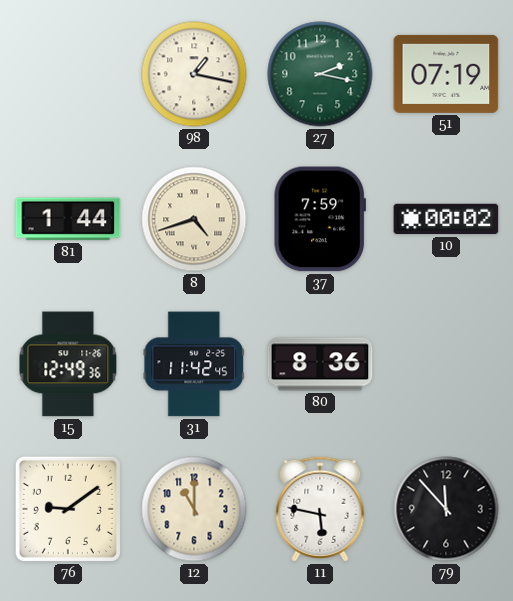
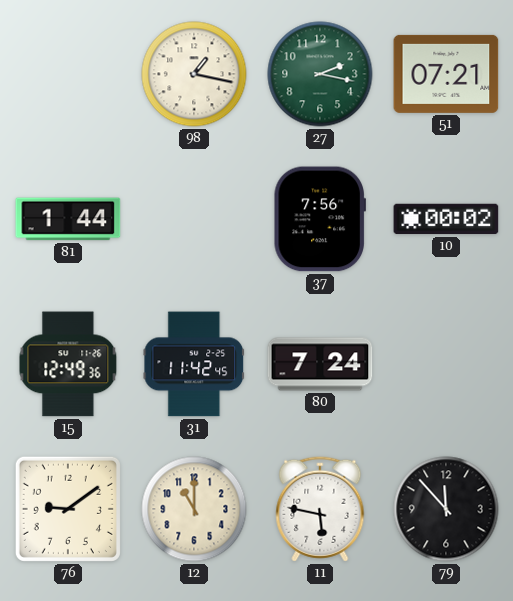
51: 07:19 -> 07:21
8: 4:42 -> none
37: 7:59 -> 7:56
80: 8:36 -> 7:24
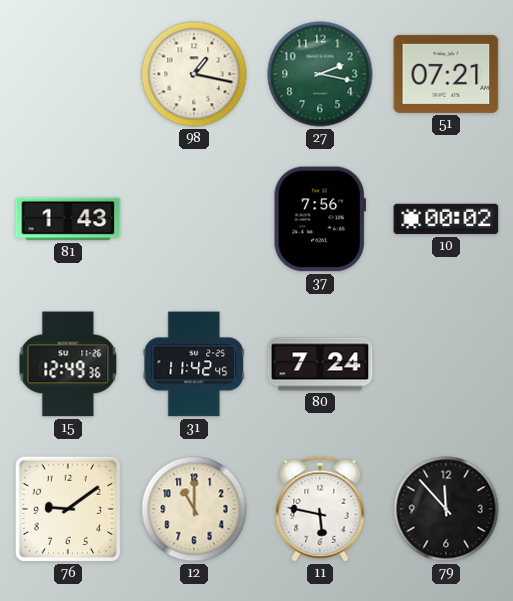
81: 1:44 -> 1:43
